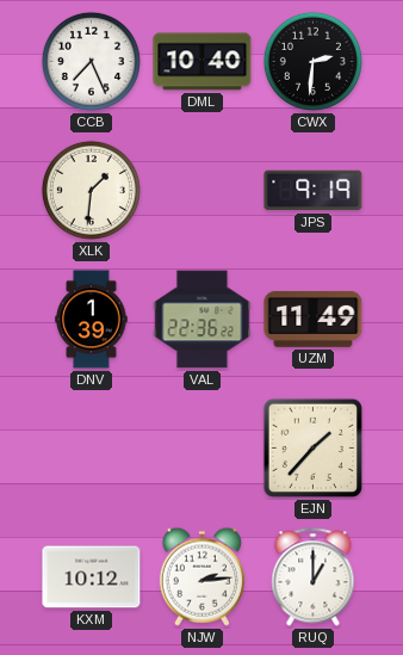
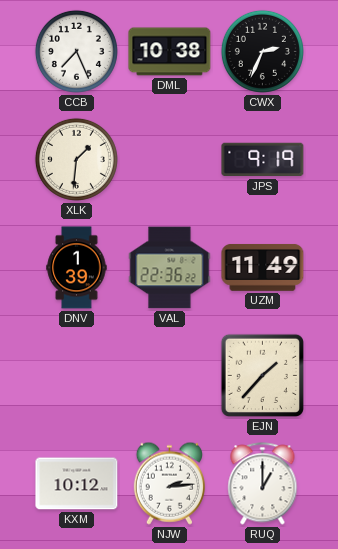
DML: 10:40 -> 10:38
CWX: 2:31 -> 2:34
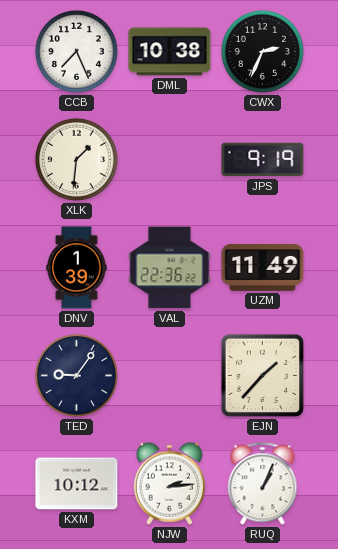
TED: none -> 9:06
RUQ: 1:00 -> 1:04
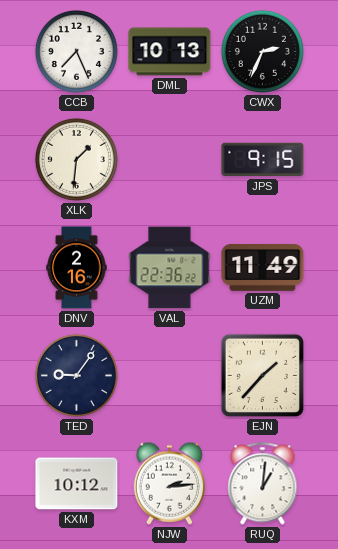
DML: 10:38 -> 10:13
JPS: 9:19 -> 9:15
DNV: 1:39 -> 2:16
RUQ: 1:04 -> 1:01
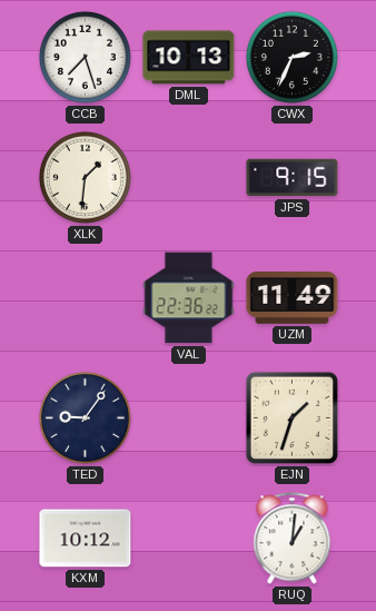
CCB: 7:26 -> 7:27
DNV: 2:16 -> none
EJN: 1:37 -> 1:33
NJW: 2:14 -> none
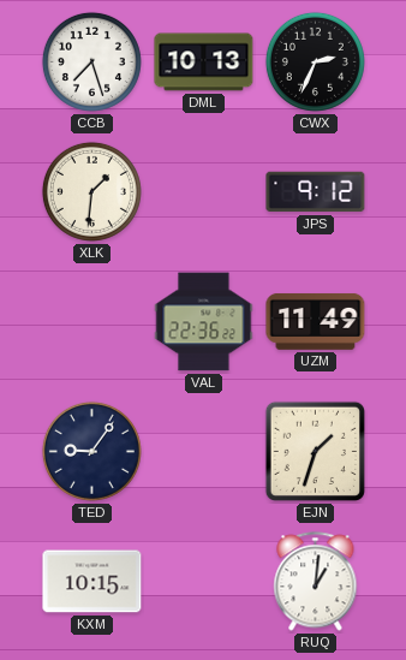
JPS: 9:15 -> 9:12
KXM: 10:12 -> 10:15
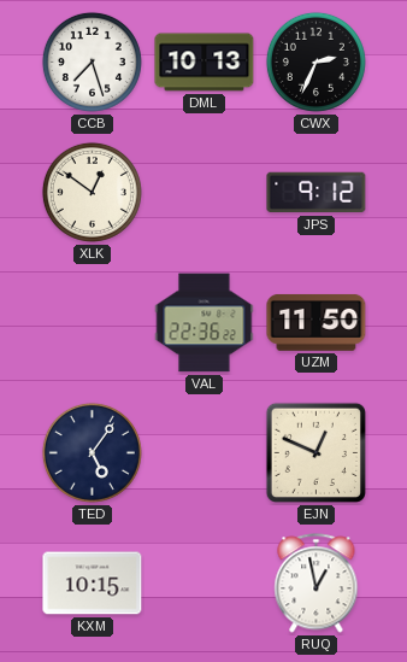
XLK: 1:31 -> 12:51
UZM: 11:49 -> 11:50
TED: 9:06 -> 5:06
EJN: 1:33 -> 12:49
RUQ: 1:01 -> 12:58
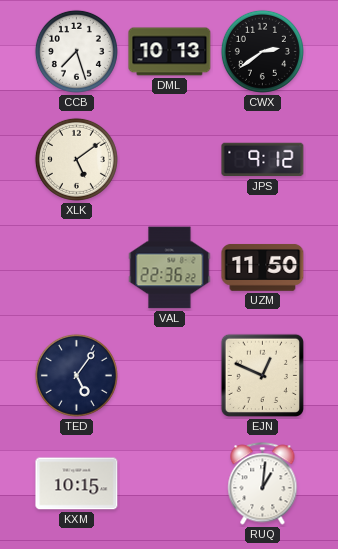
CWX: 2:34 -> 2:39
XLK: 12:51 -> 5:09
RUQ: 12:58 -> 1:01
